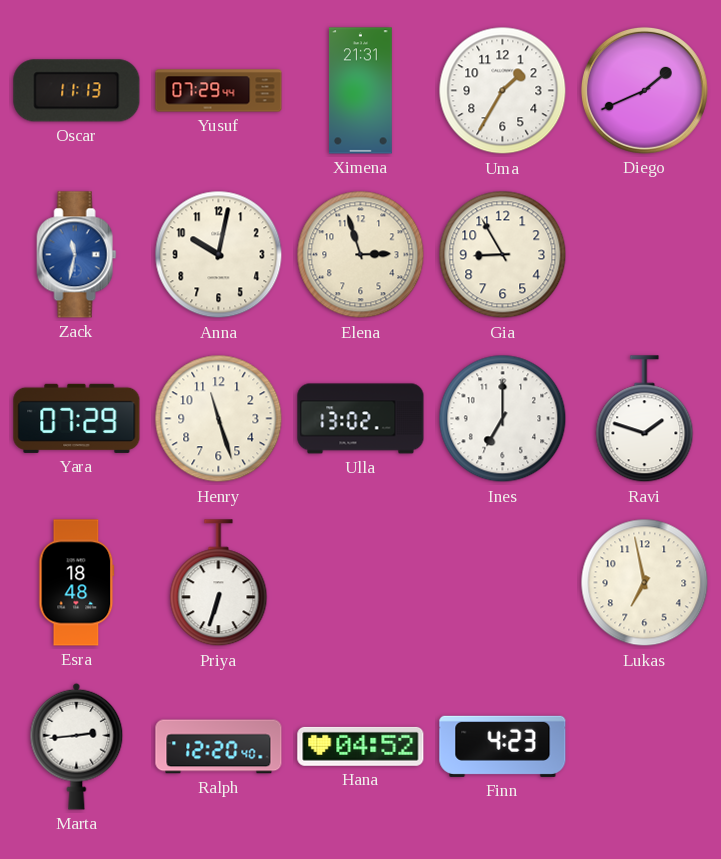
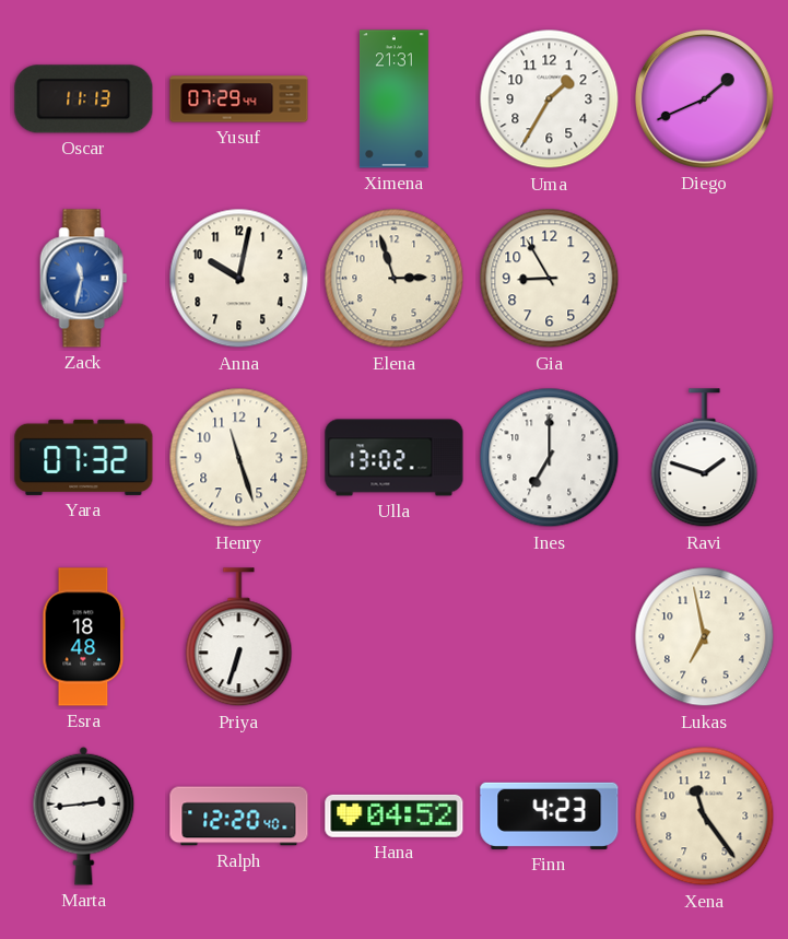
Yara: 07:29 -> 07:32
Xena: none -> 11:24
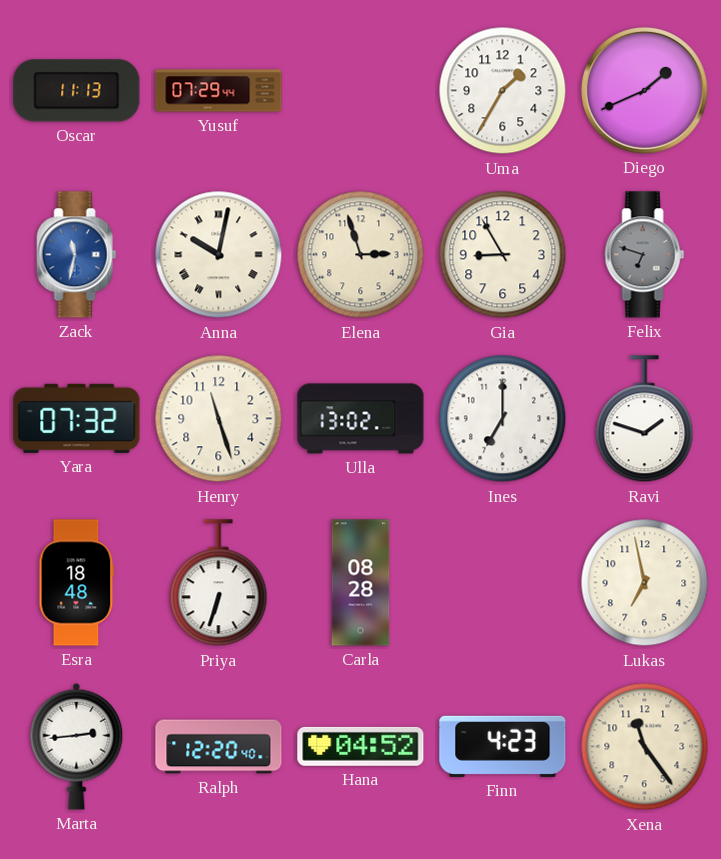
Ximena: 21:31 -> none
Anna numerals: Arabic -> Roman
Felix: none -> 6:48
Carla: none -> 08:28
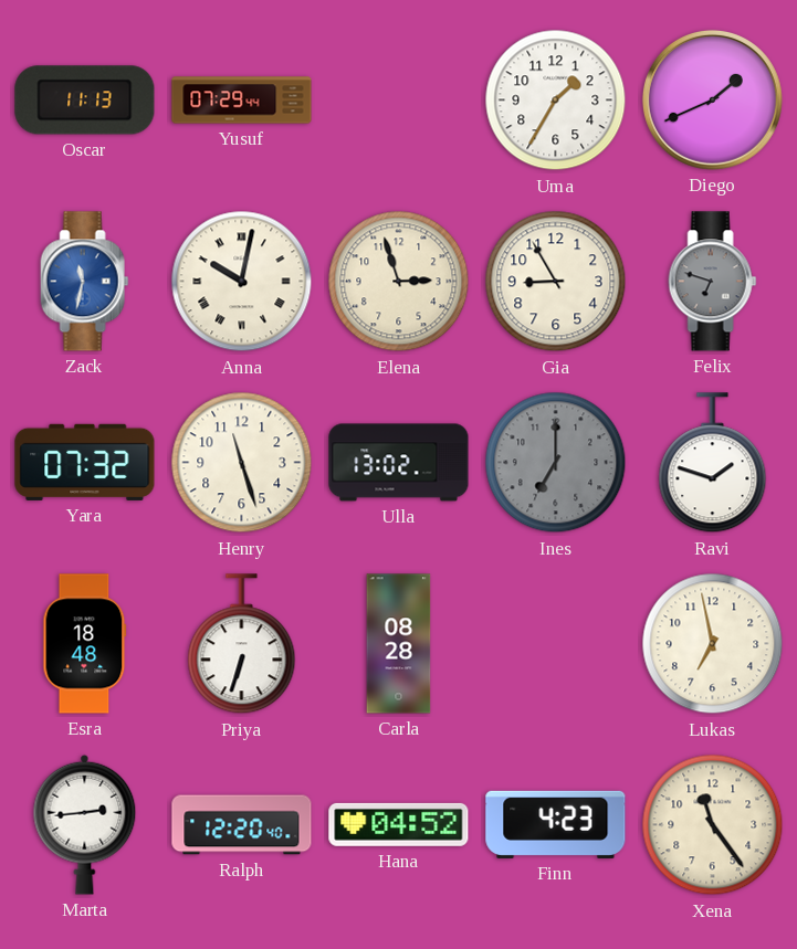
Ines dial: white -> grey
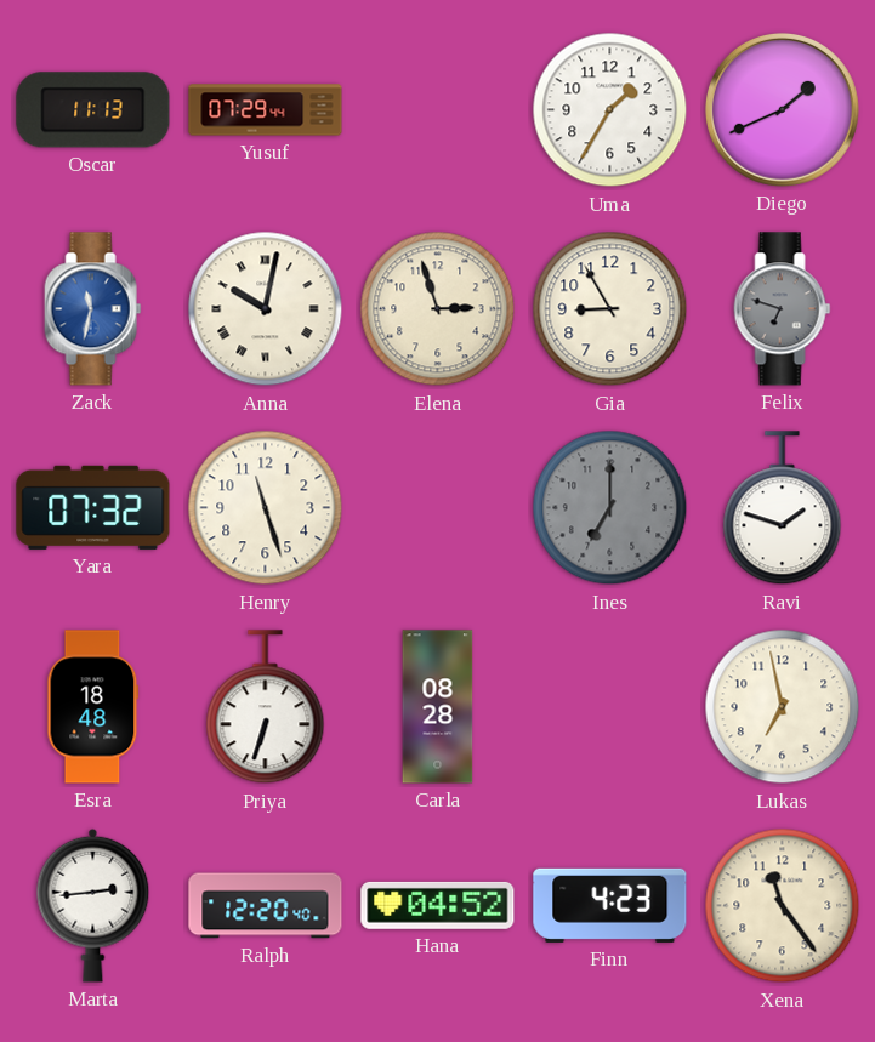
Ulla: 13:02 -> none
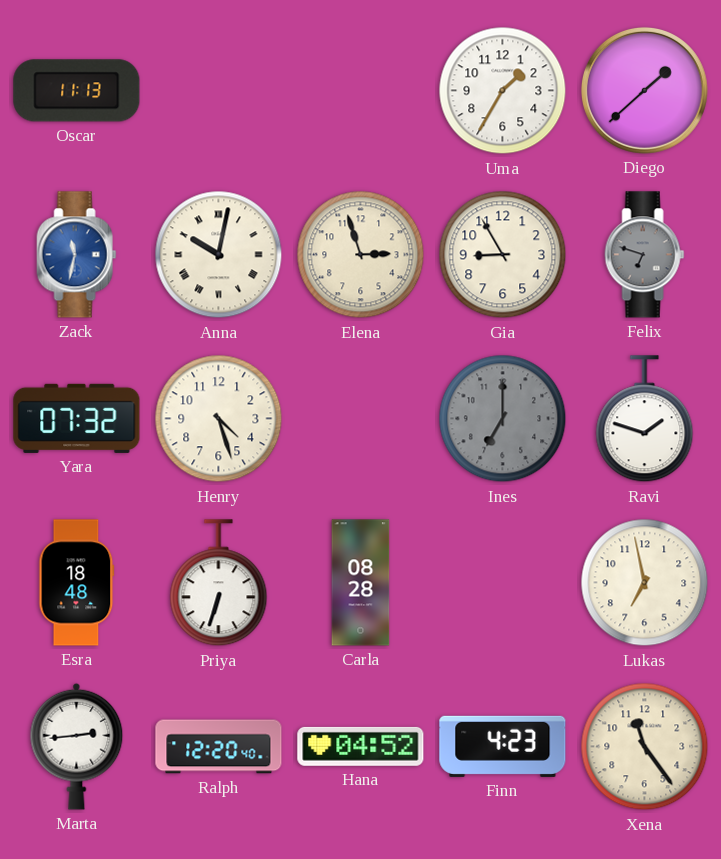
Yusuf: 07:29 -> none
Diego: 1:41 -> 1:38
Henry: 11:27 -> 4:27
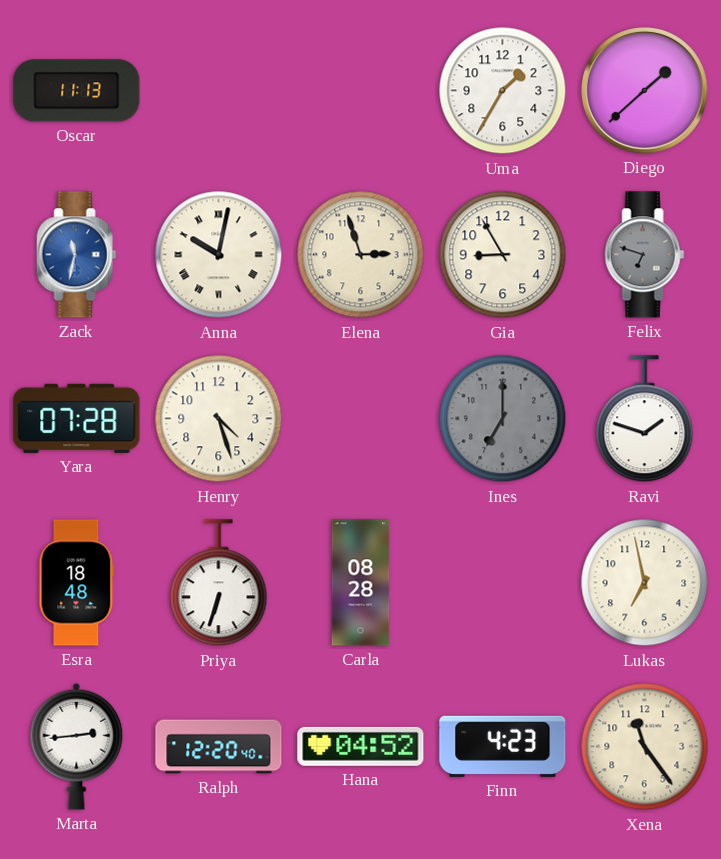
Yara: 07:32 -> 07:28
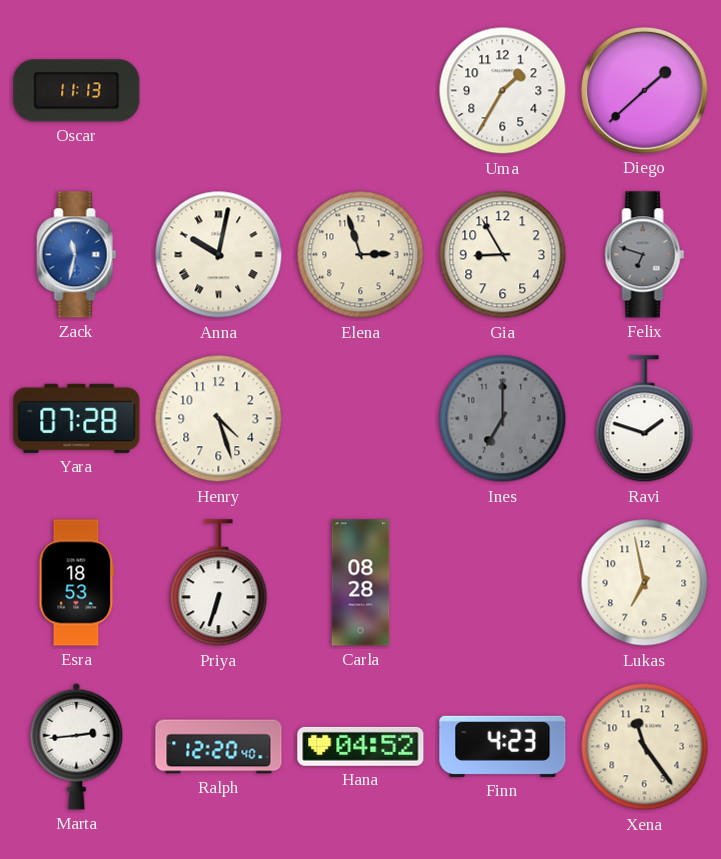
Esra: 18:48 -> 18:53
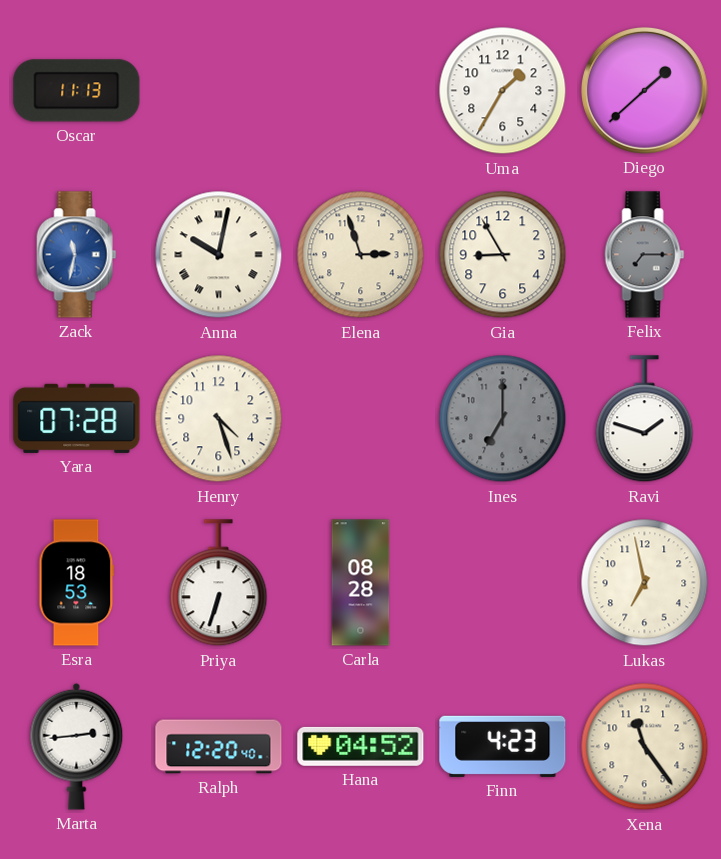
Felix: 6:48 -> 7:15
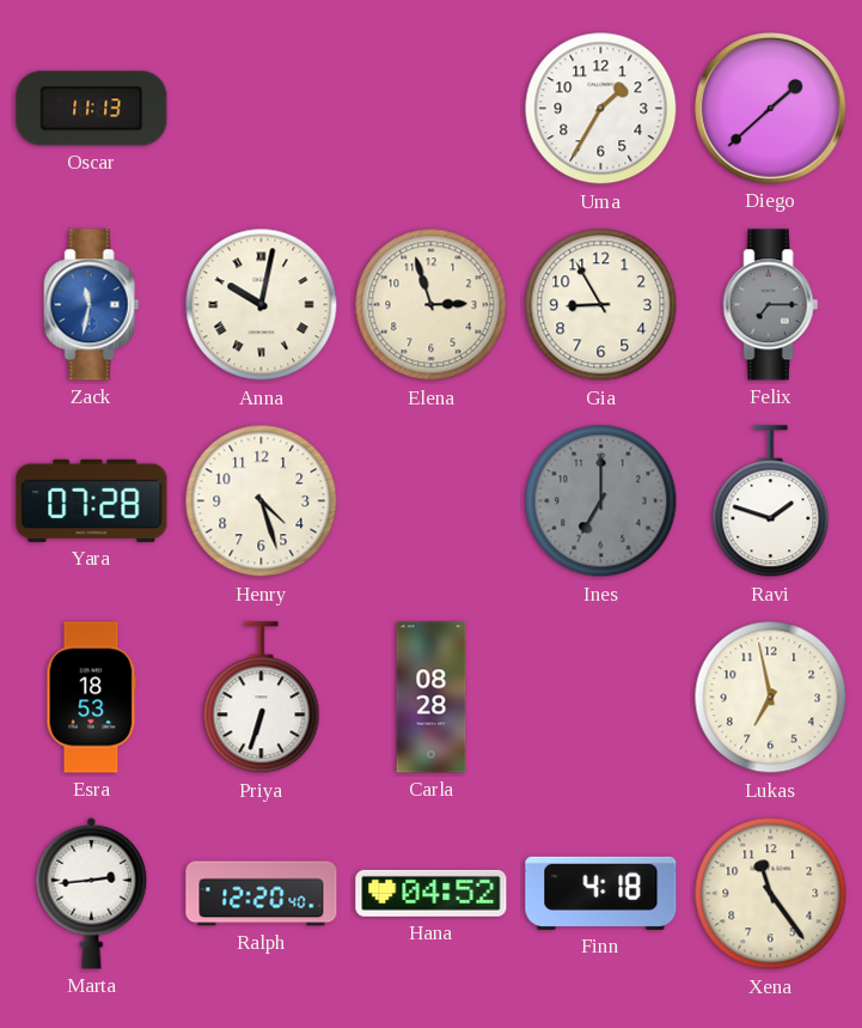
Finn: 4:23 -> 4:18
